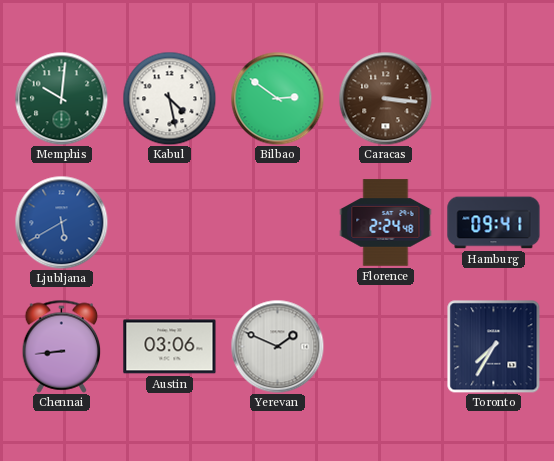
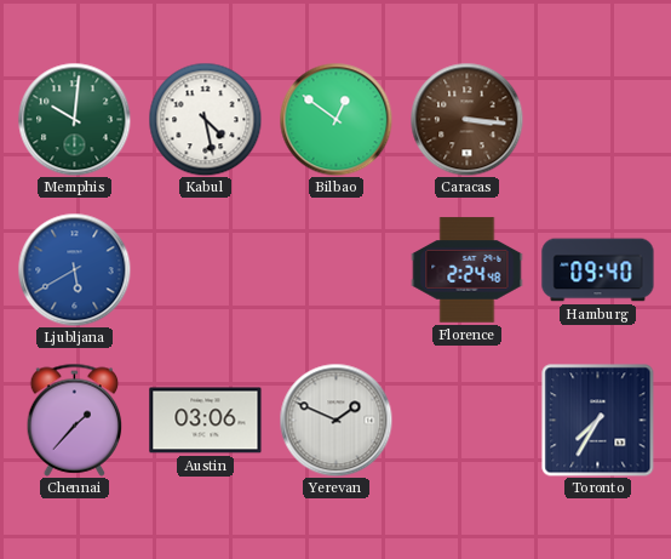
Bilbao: 2:51 -> 12:51
Hamburg: 09:41 -> 09:40
Chennai: 8:44 -> 1:37
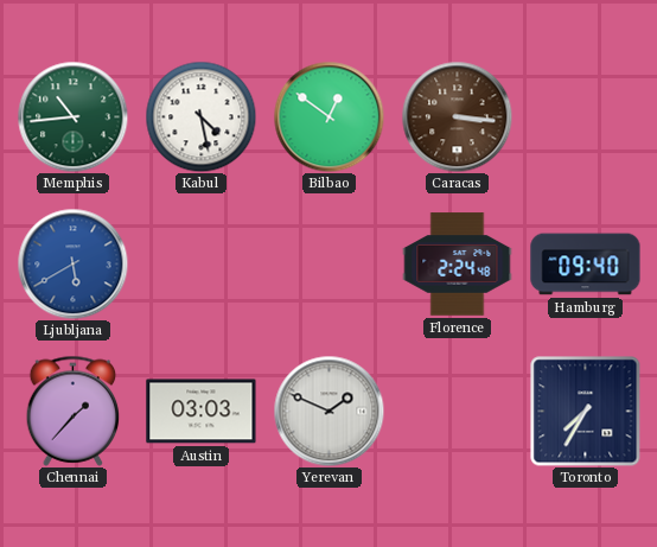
Memphis: 10:01 -> 10:44
Austin: 03:06 -> 03:03
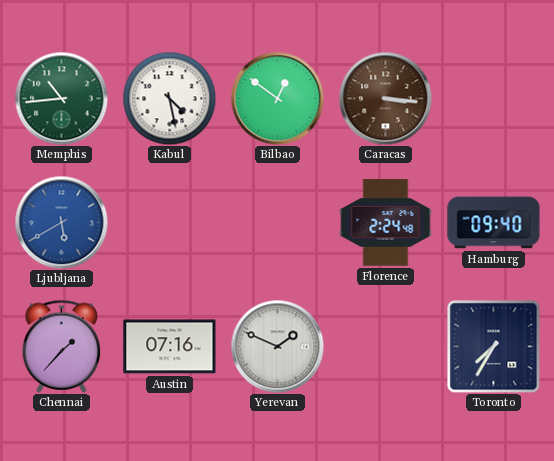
Austin: 03:03 -> 07:16
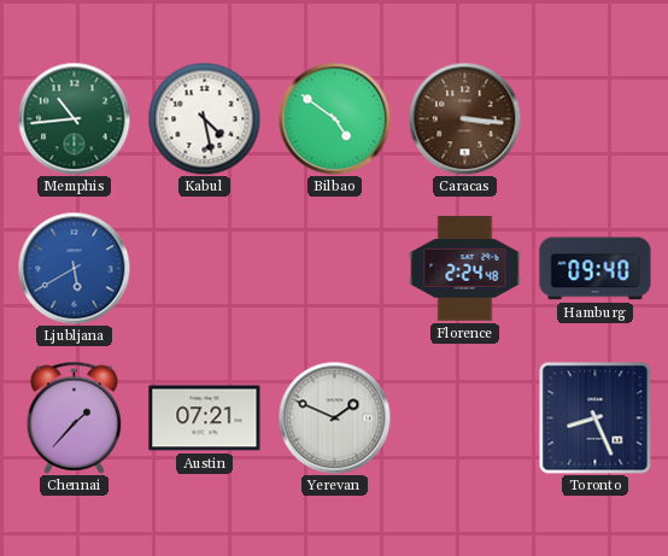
Bilbao: 12:51 -> 4:51
Austin: 07:16 -> 07:21
Toronto: 7:35 -> 8:26
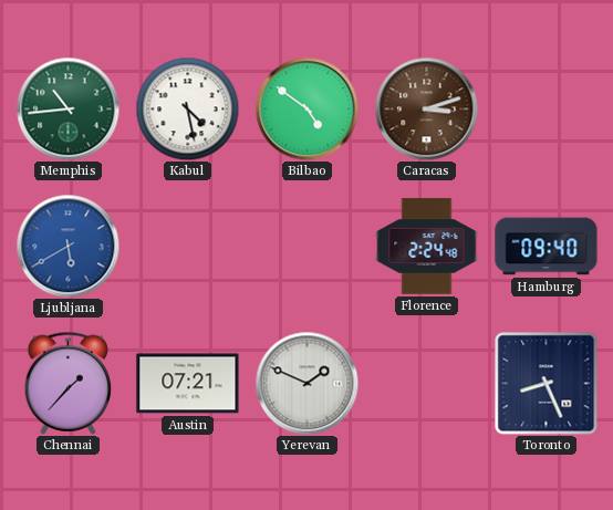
Caracas: 3:16 -> 3:12
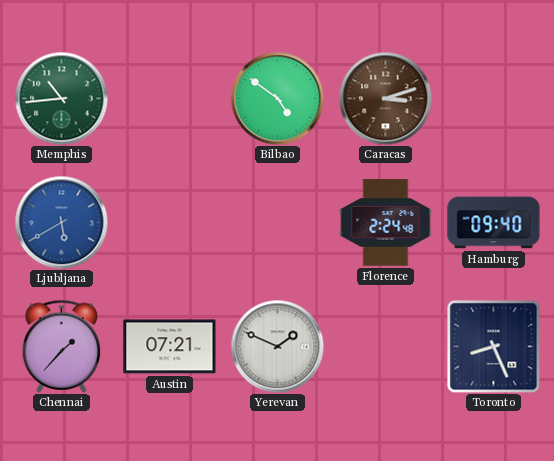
Kabul: 4:28 -> none
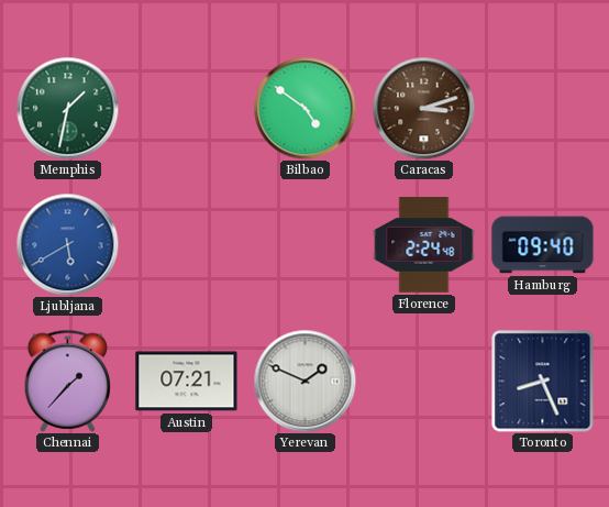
Memphis: 10:44 -> 1:32
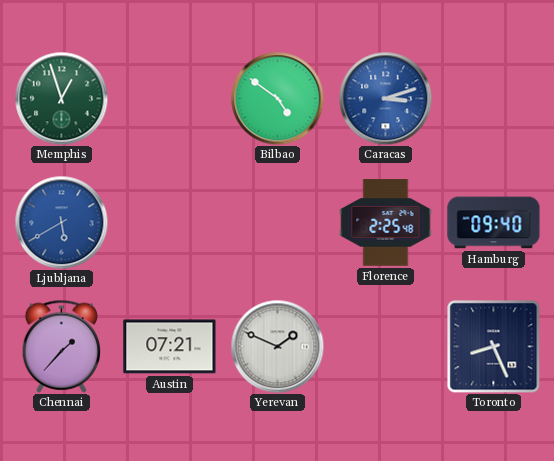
Memphis: 1:32 -> 12:57
Caracas dial: brown -> blue
Florence: 2:24 -> 2:25
